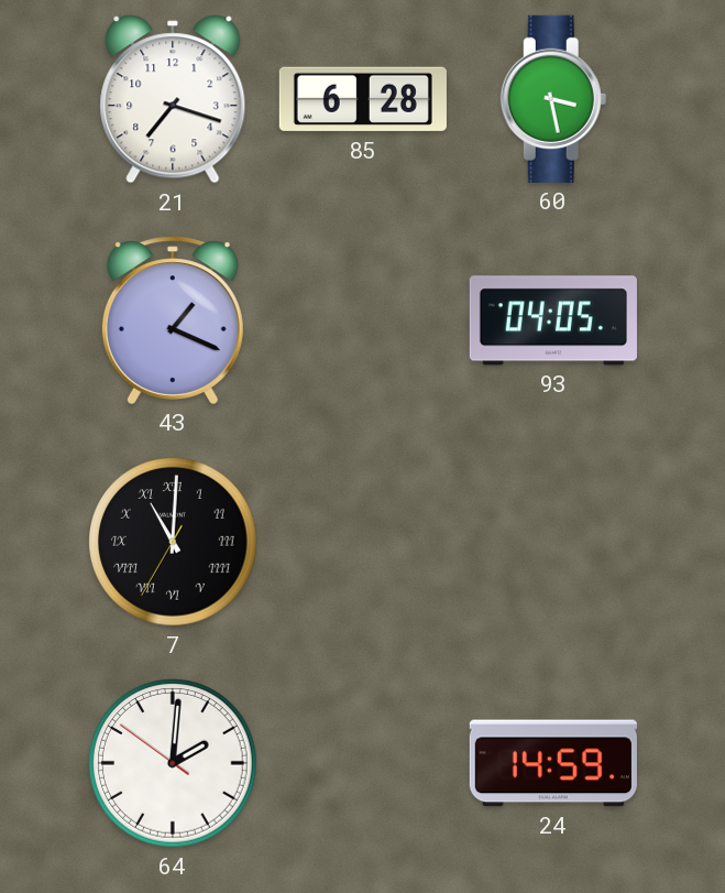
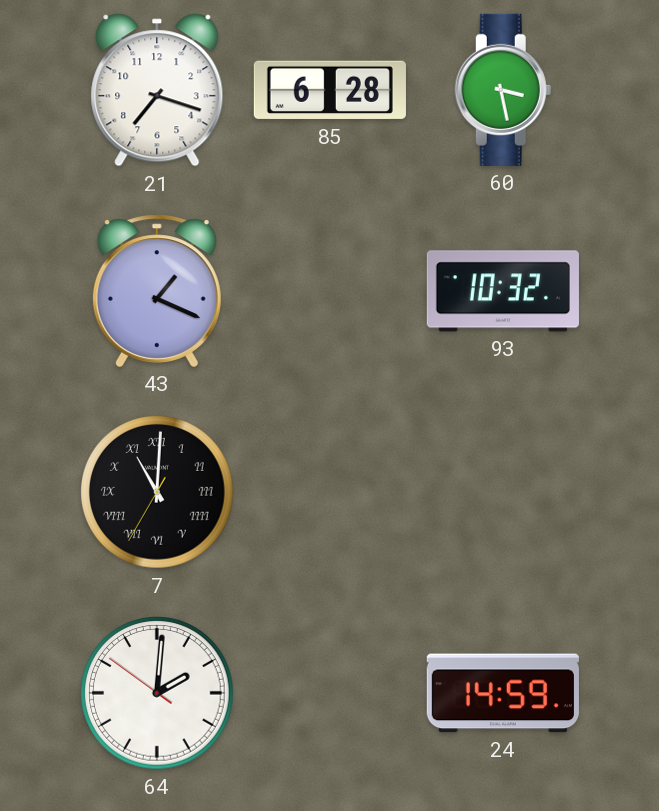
93: 04:05 -> 10:32
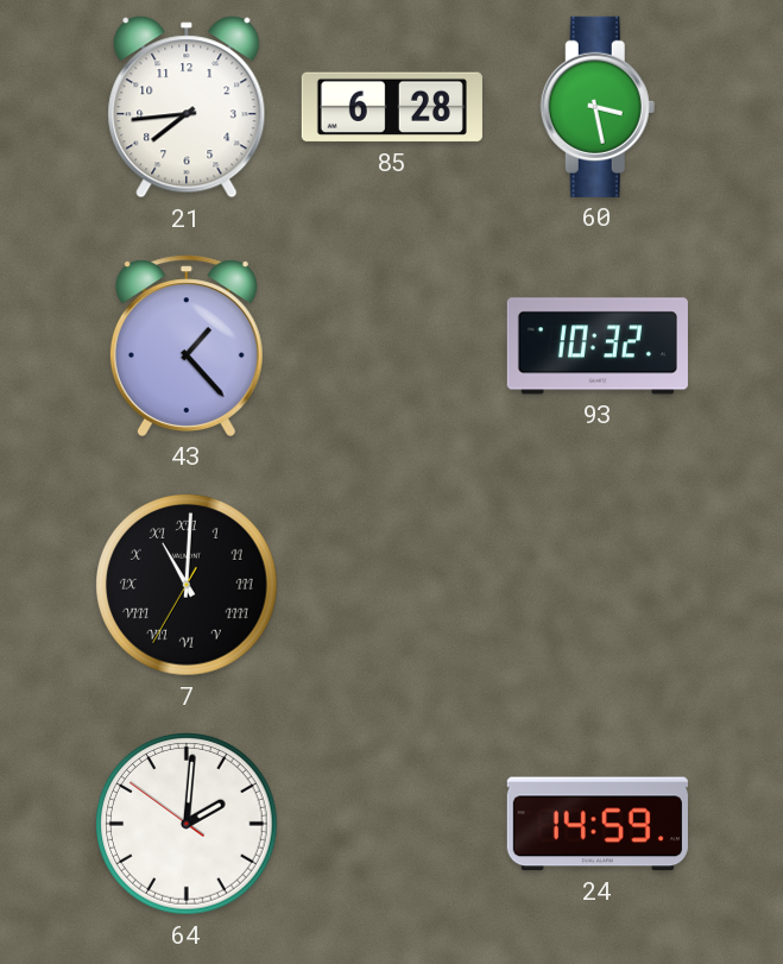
21: 7:18 -> 7:44
43: 1:19 -> 1:23
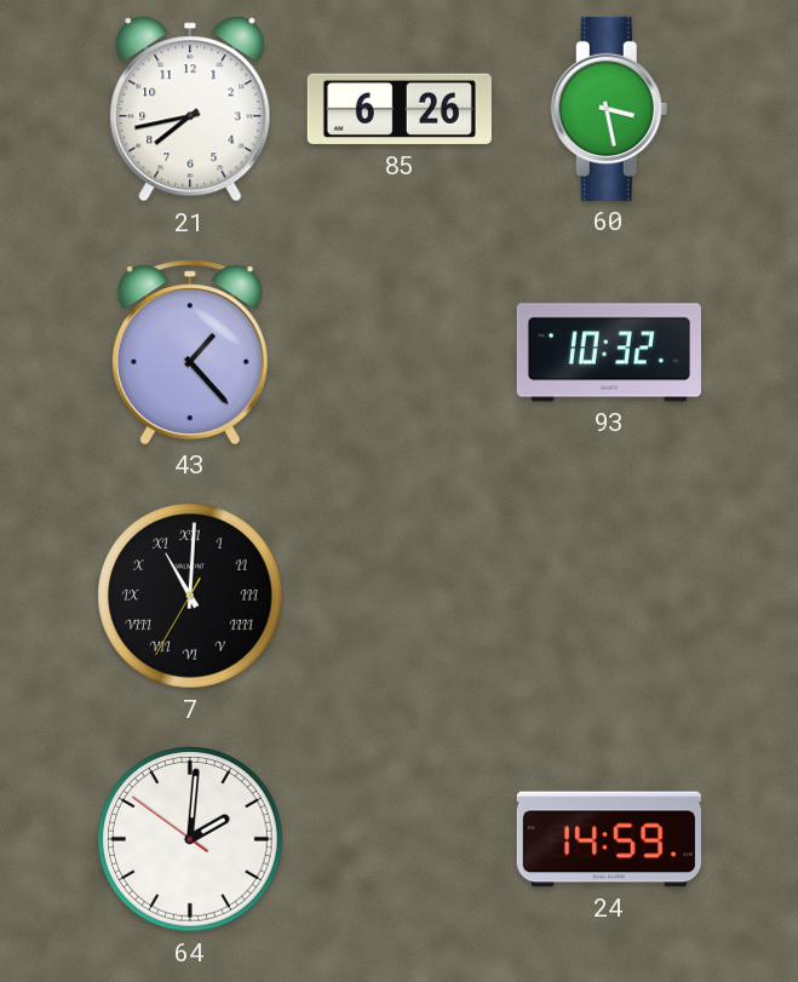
21: 7:44 -> 7:43
85: 6:28 -> 6:26
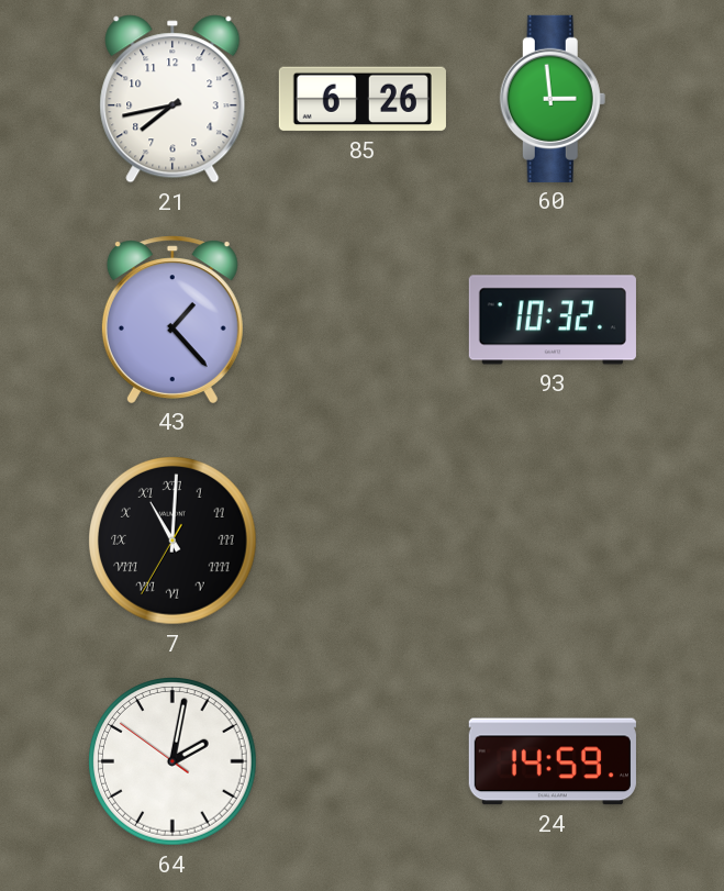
60: 3:28 -> 2:59
64: 2:00 -> 2:01
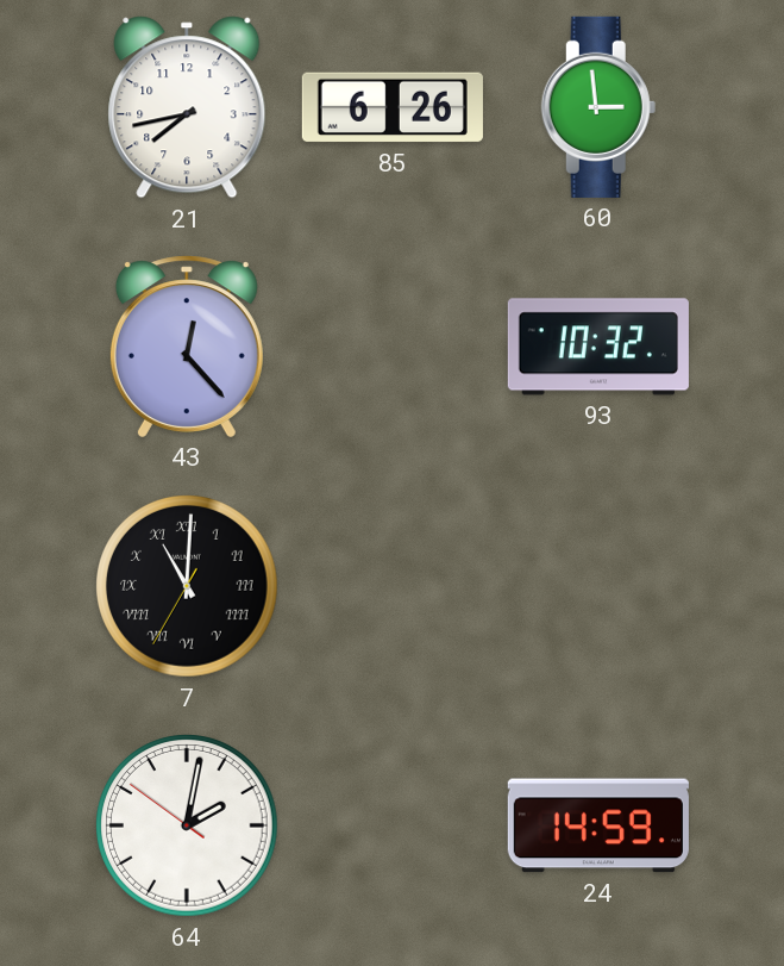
43: 1:23 -> 12:23
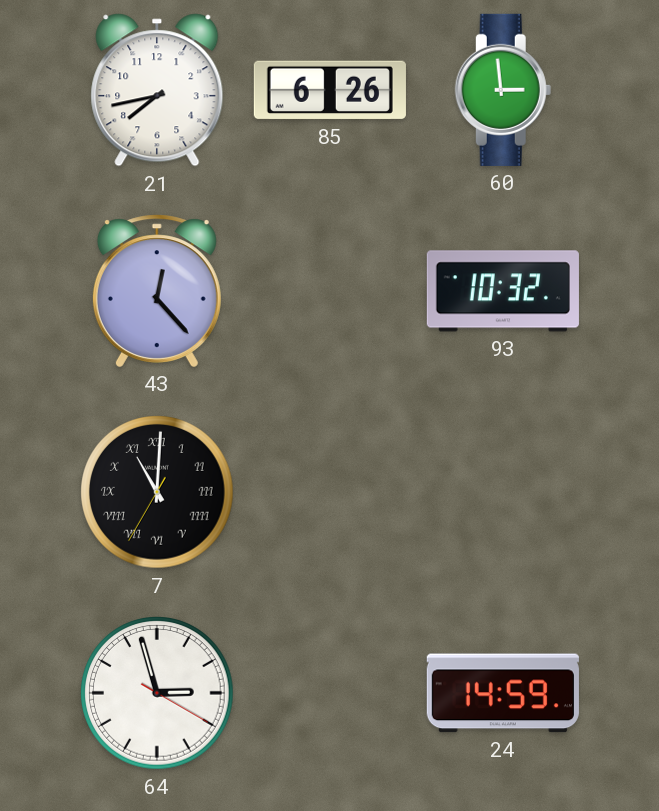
64: 2:01 -> 2:57
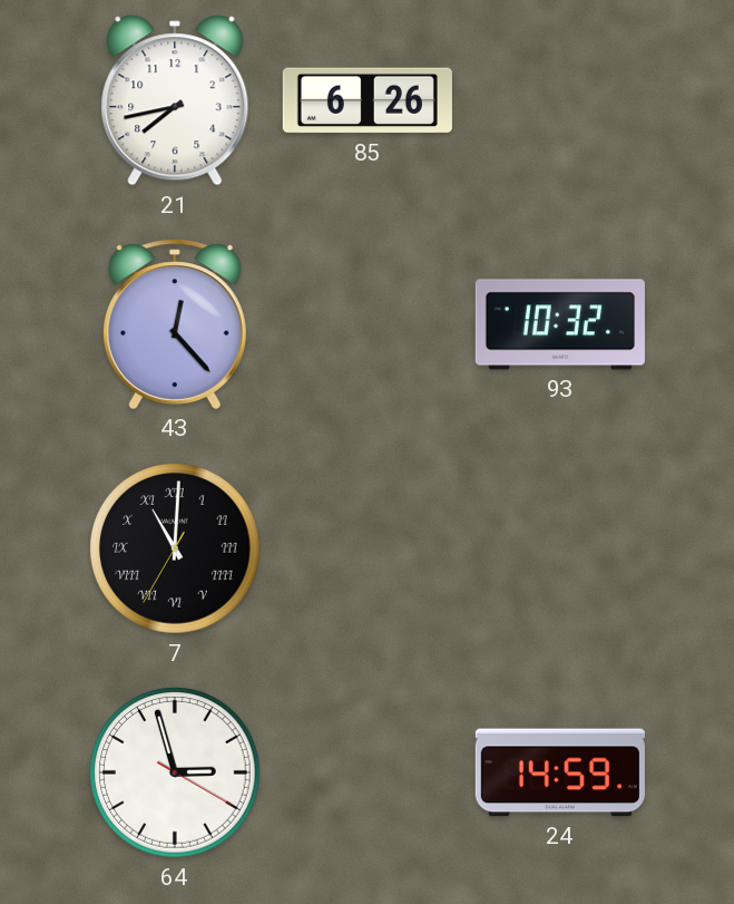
60: 2:59 -> none
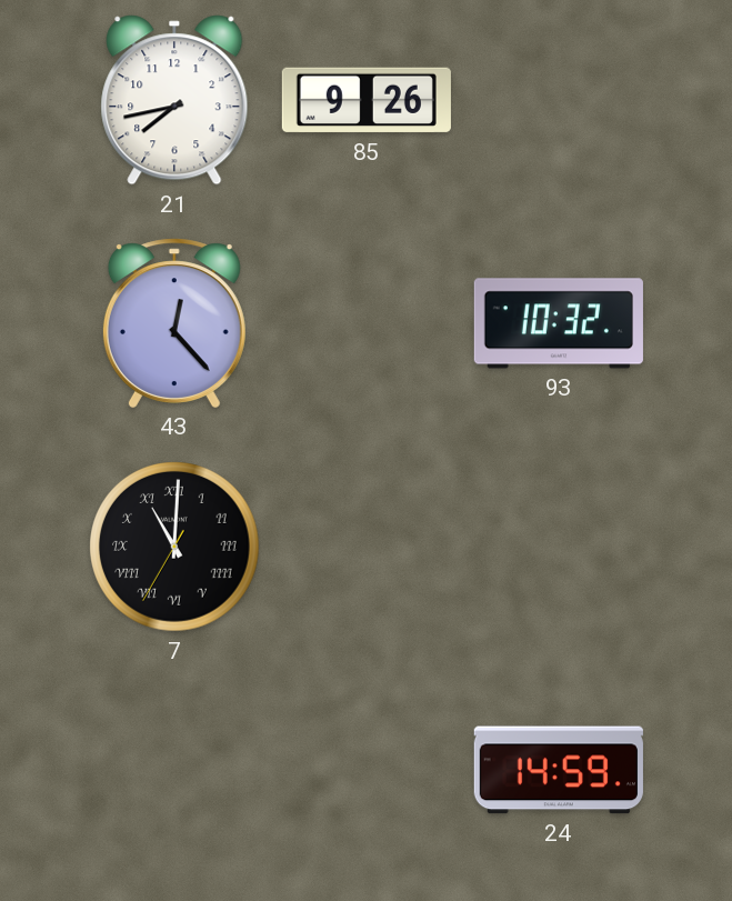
85: 6:26 -> 9:26
64: 2:57 -> none
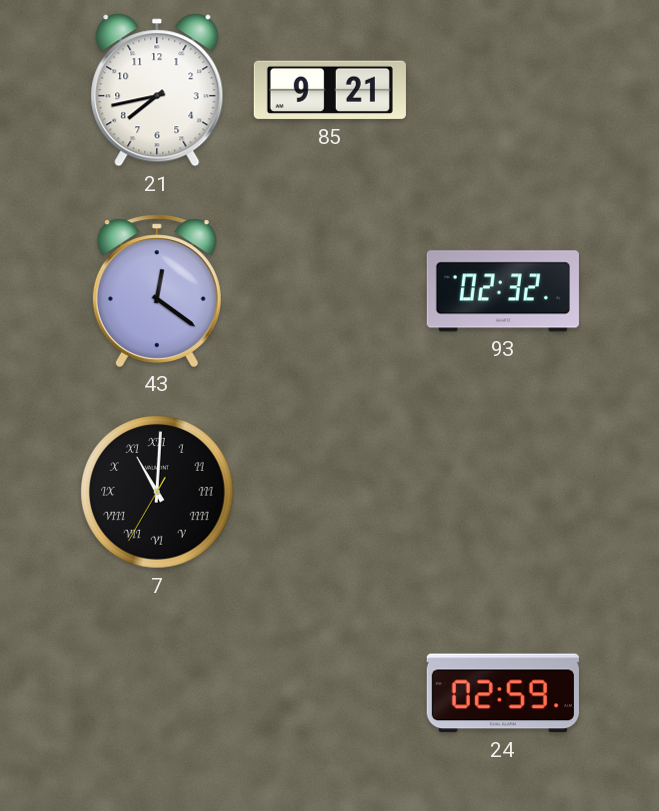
85: 9:26 -> 9:21
43: 12:23 -> 12:21
93: 10:32 -> 02:32
24: 14:59 -> 02:59
